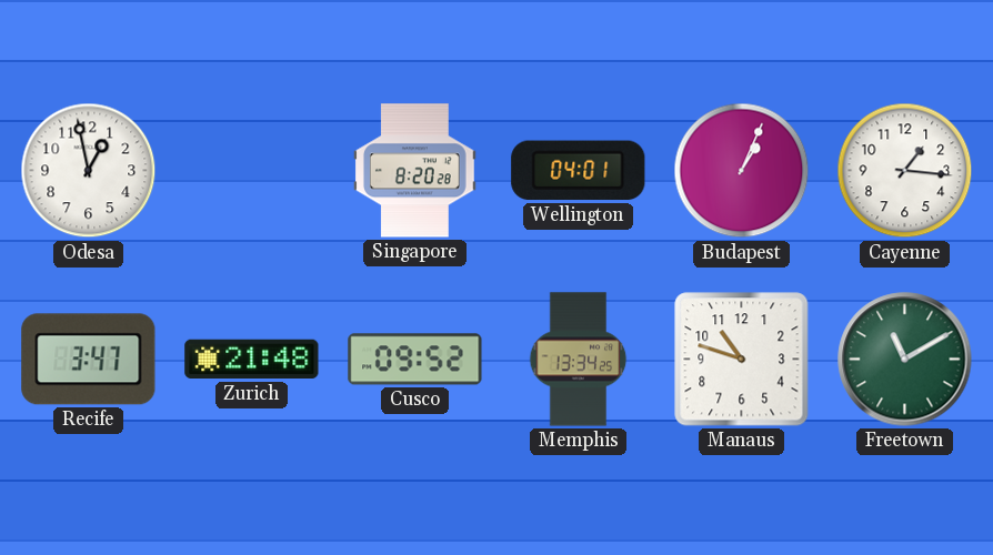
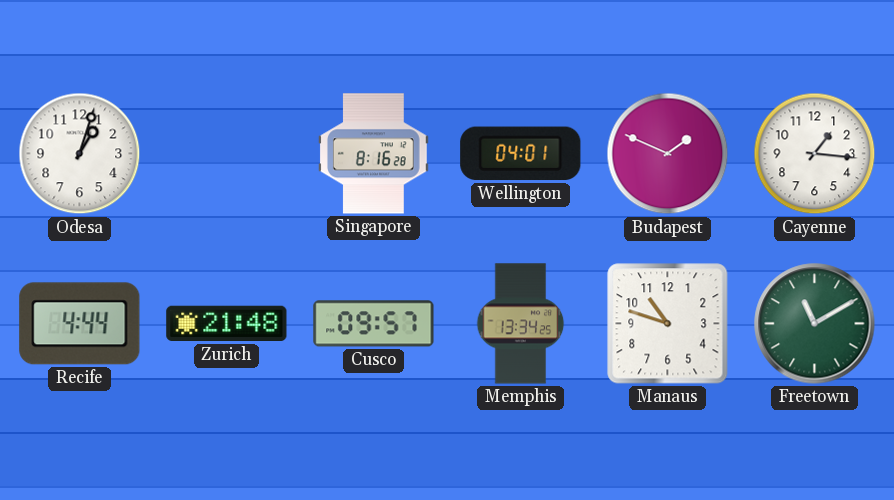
Odesa: 12:58 -> 1:03
Singapore: 8:20 -> 8:16
Budapest: 1:04 -> 1:49
Recife: 3:47 -> 4:44
Cusco: 09:52 -> 09:57
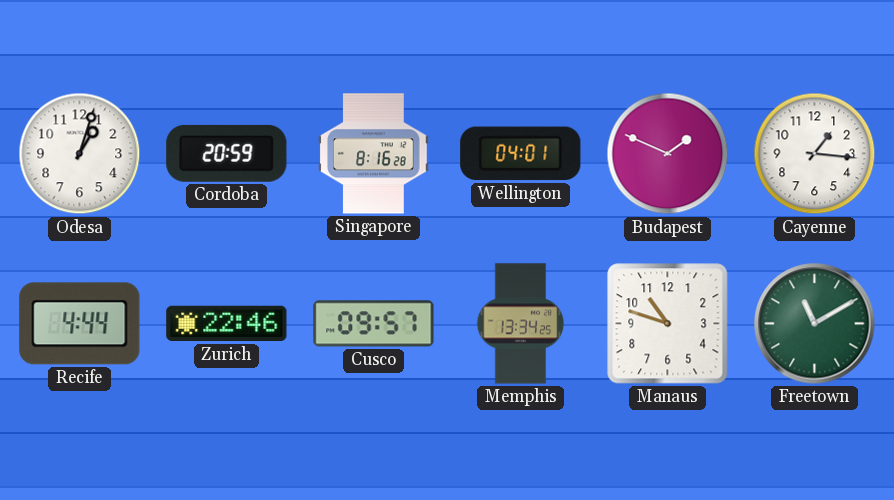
Cordoba: none -> 20:59
Zurich: 21:48 -> 22:46
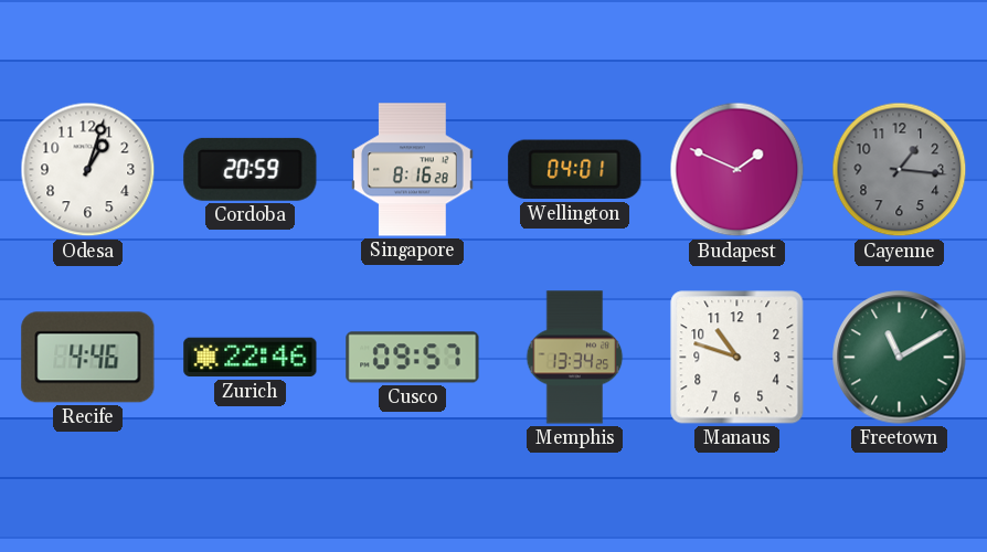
Cayenne dial: white -> grey
Recife: 4:44 -> 4:46
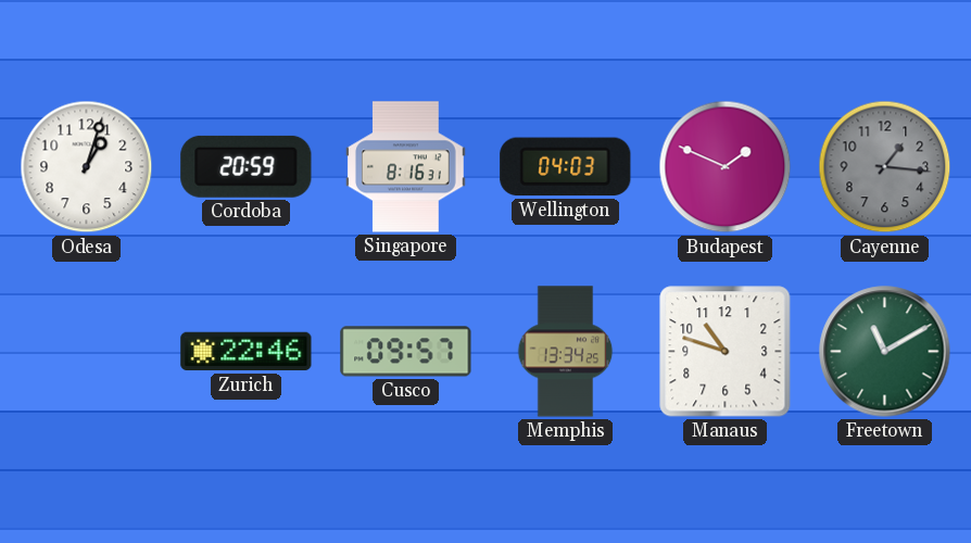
Singapore: 8:16:28 -> 8:16:31
Wellington: 04:01 -> 04:03
Recife: 4:46 -> none
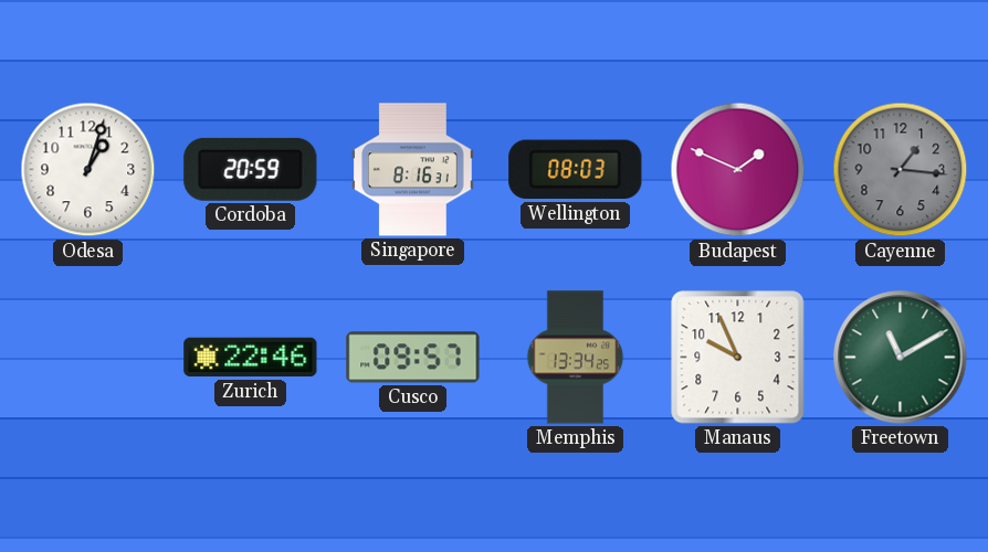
Wellington: 04:03 -> 08:03
Manaus: 10:48 -> 9:56
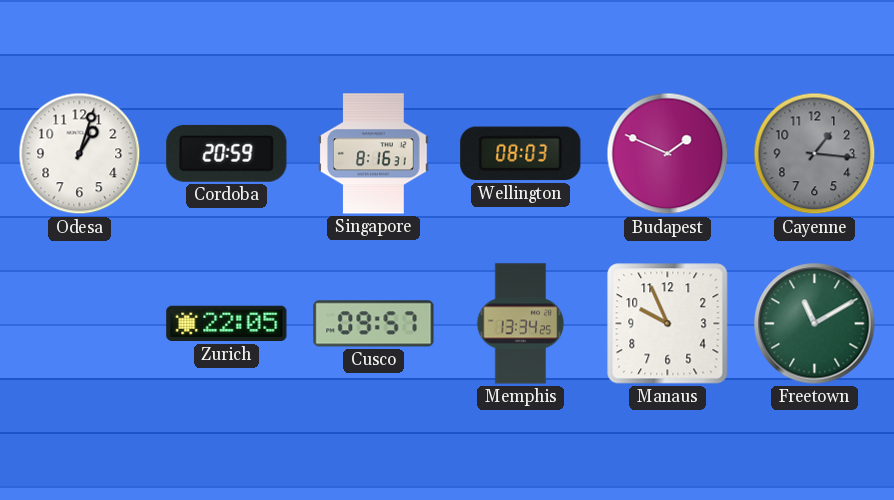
Zurich: 22:46 -> 22:05
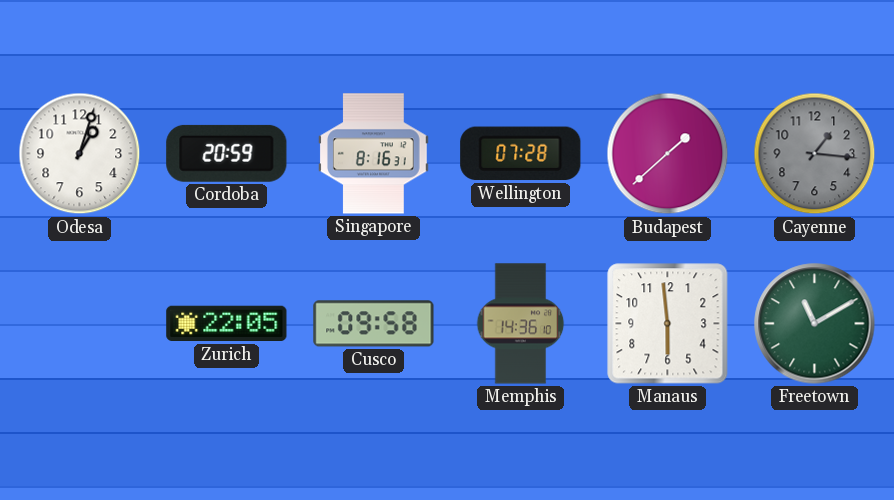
Wellington: 08:03 -> 07:28
Budapest: 1:49 -> 1:38
Cusco: 09:57 -> 09:58
Memphis: 13:34 -> 14:36
Manaus: 9:56 -> 5:59
